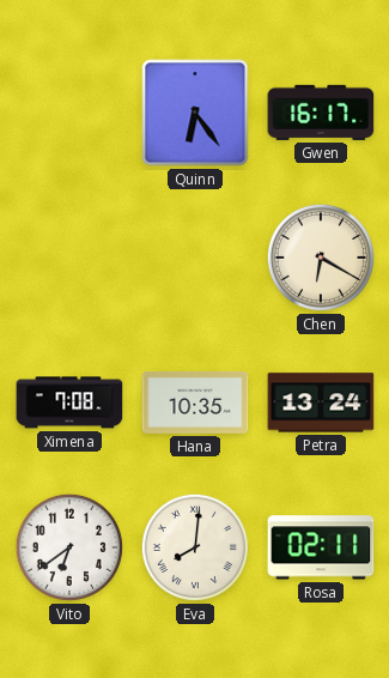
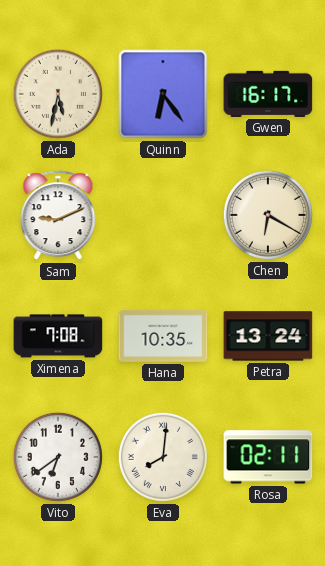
Ada: none -> 5:32
Sam: none -> 9:11
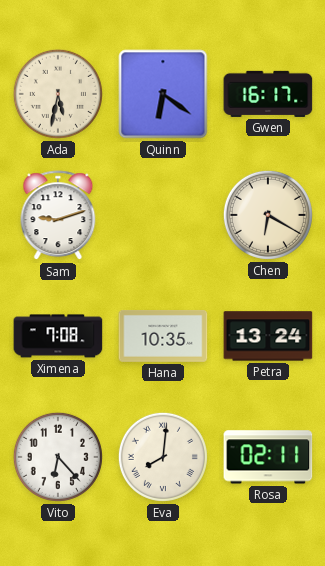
Quinn: 6:24 -> 6:21
Sam: 9:11 -> 9:12
Vito: 6:39 -> 6:23
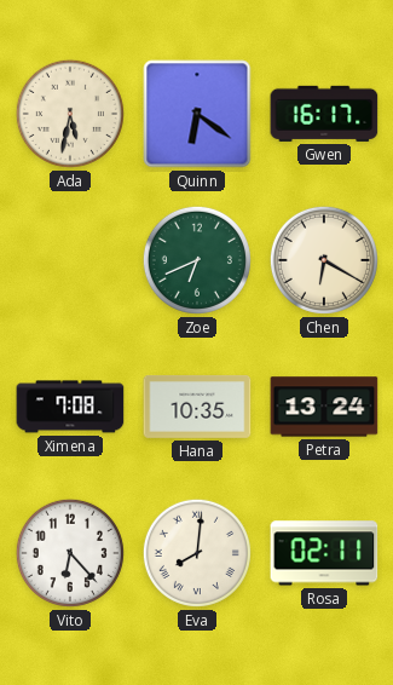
Sam: 9:12 -> none
Zoe: none -> 6:41
